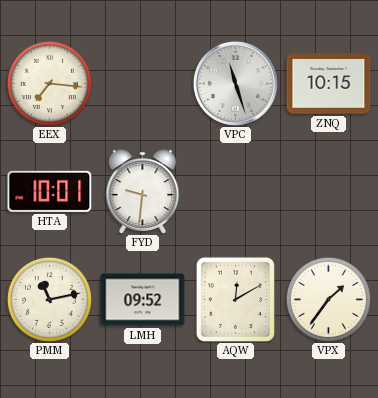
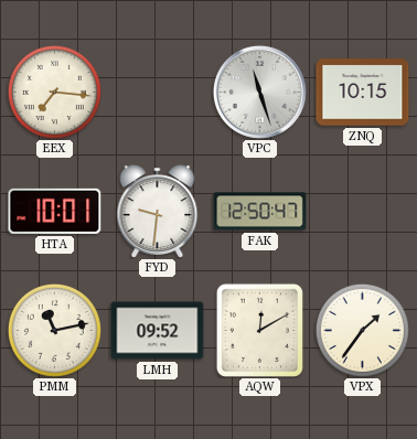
FAK: none -> 12:50
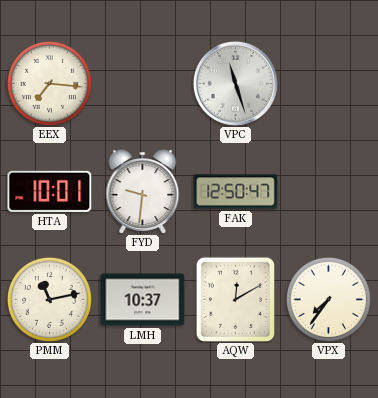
ZNQ: 10:15 -> none
LMH: 09:52 -> 10:37
VPX: 1:36 -> 7:36
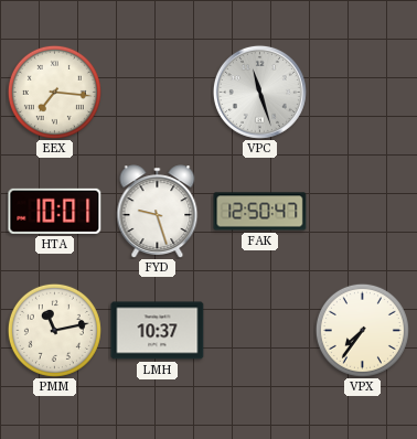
FYD: 9:31 -> 9:27
AQW: 12:10 -> none
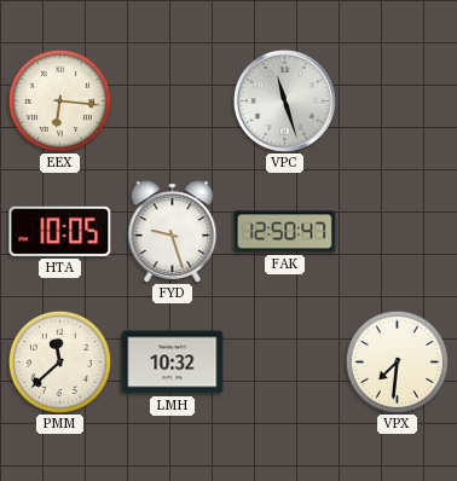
EEX: 7:16 -> 6:16
HTA: 10:01 -> 10:05
PMM: 11:13 -> 11:38
LMH: 10:37 -> 10:32
VPX: 7:36 -> 7:31
